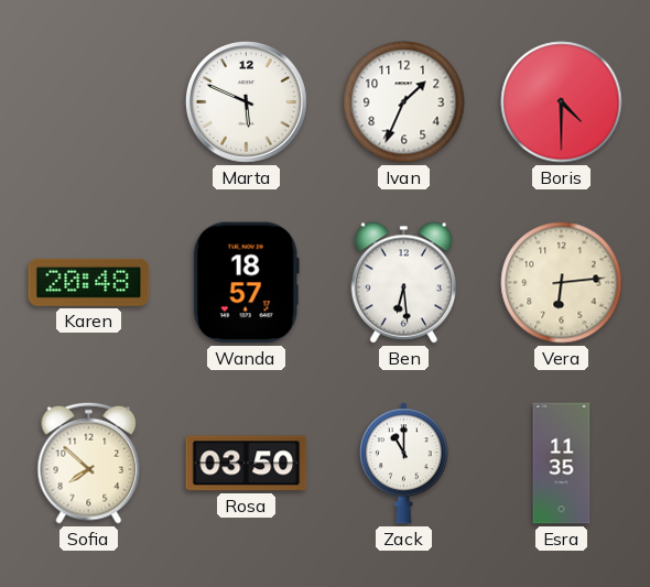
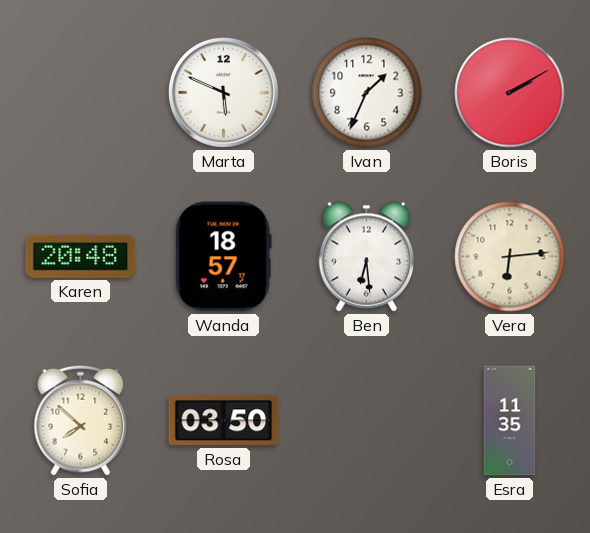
Boris: 4:30 -> 2:10
Zack: 11:00 -> none
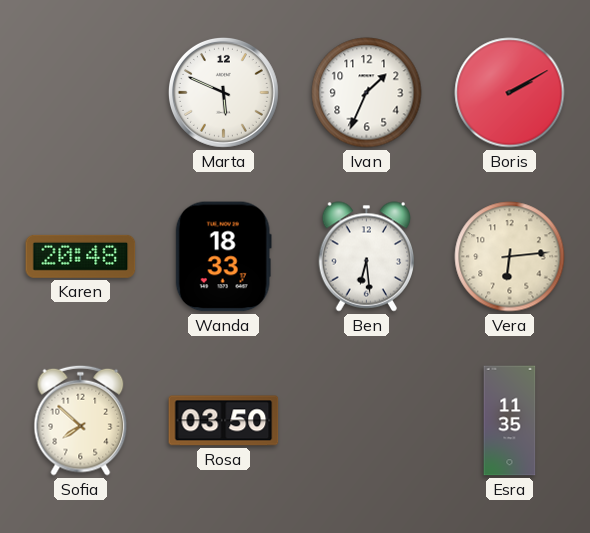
Wanda: 18:57 -> 18:33
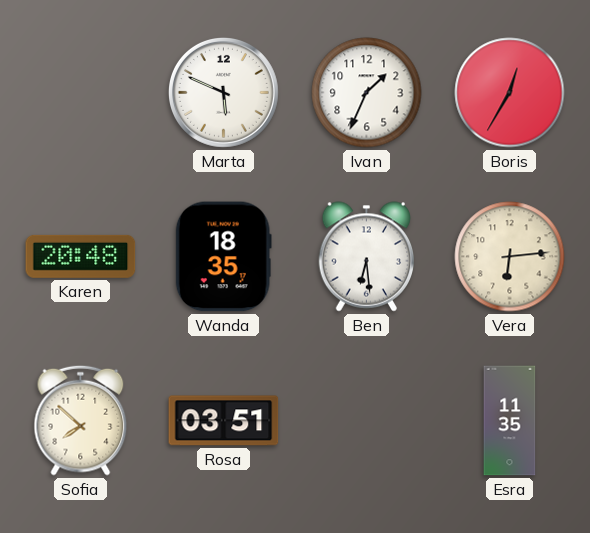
Boris: 2:10 -> 12:35
Wanda: 18:33 -> 18:35
Rosa: 03:50 -> 03:51
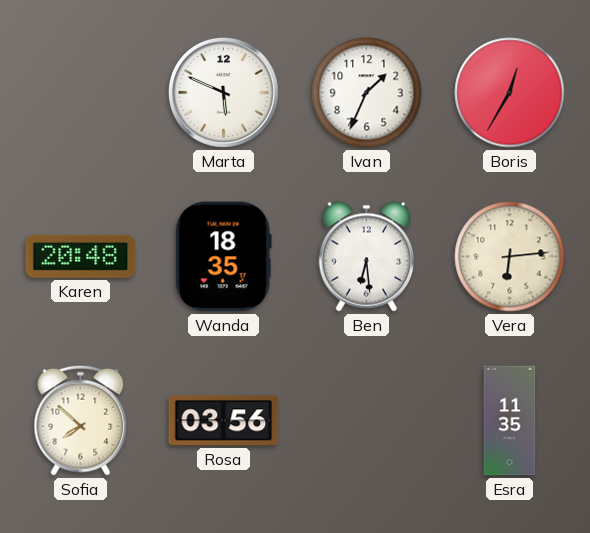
Rosa: 03:51 -> 03:56
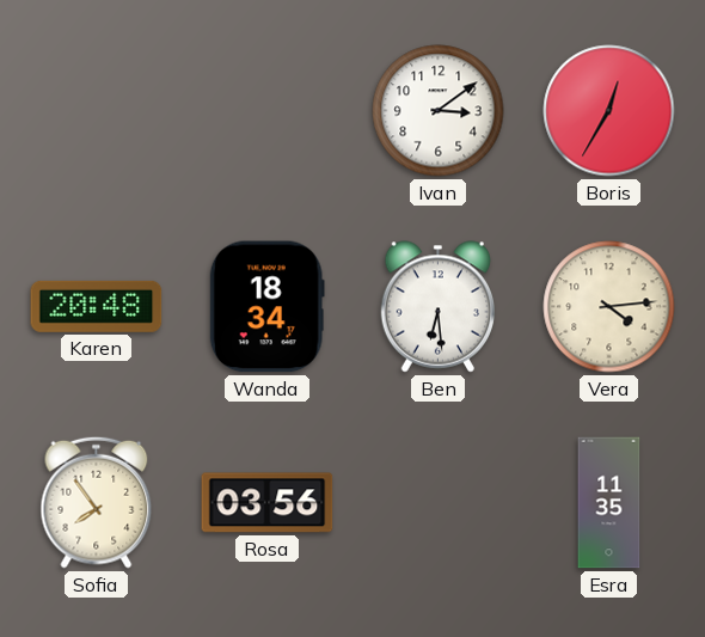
Marta: 5:49 -> none
Ivan: 1:34 -> 3:09
Wanda: 18:35 -> 18:34
Vera: 6:14 -> 4:14
Sofia: 7:52 -> 7:54
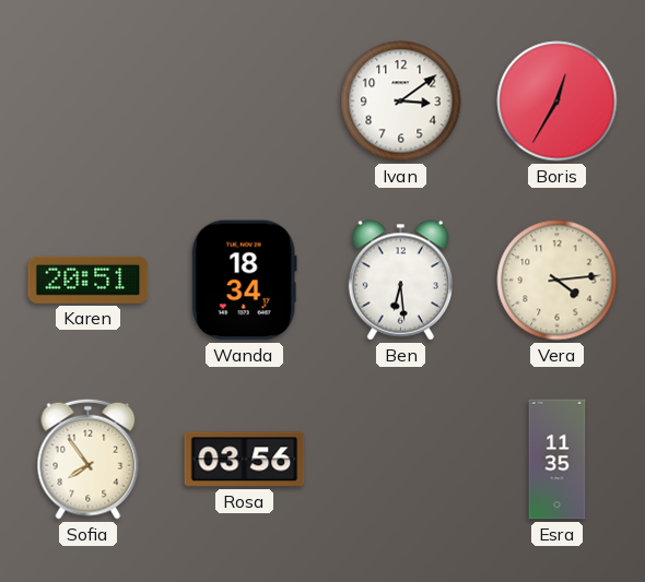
Karen: 20:48 -> 20:51
